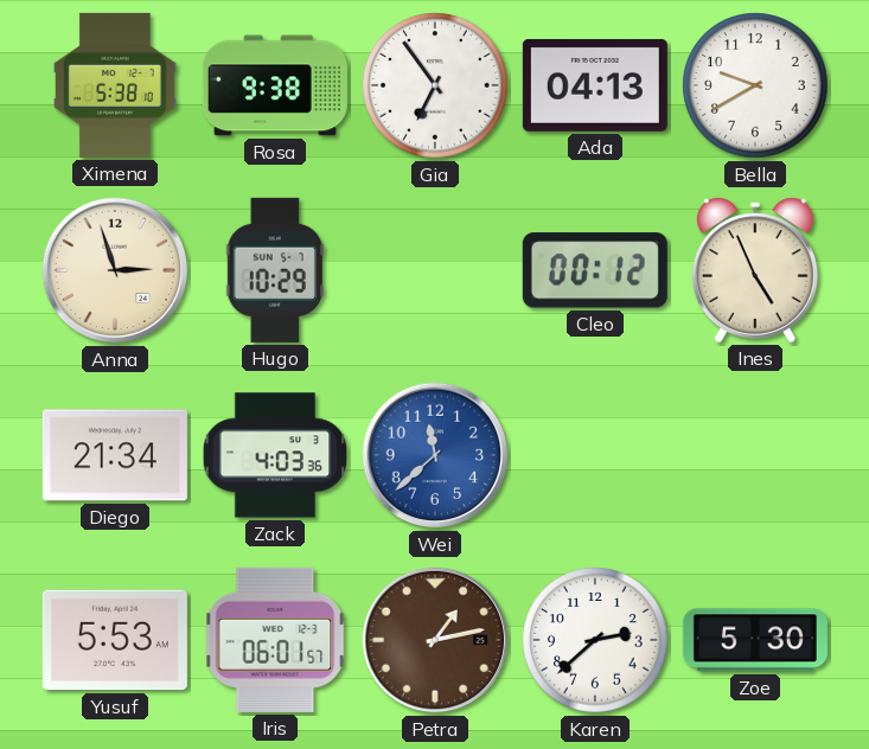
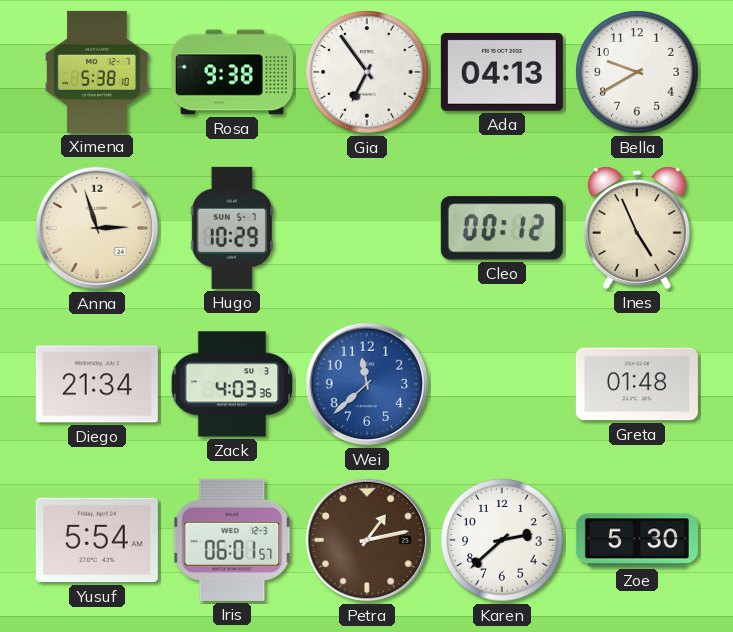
Greta: none -> 01:48
Yusuf: 5:53 -> 5:54
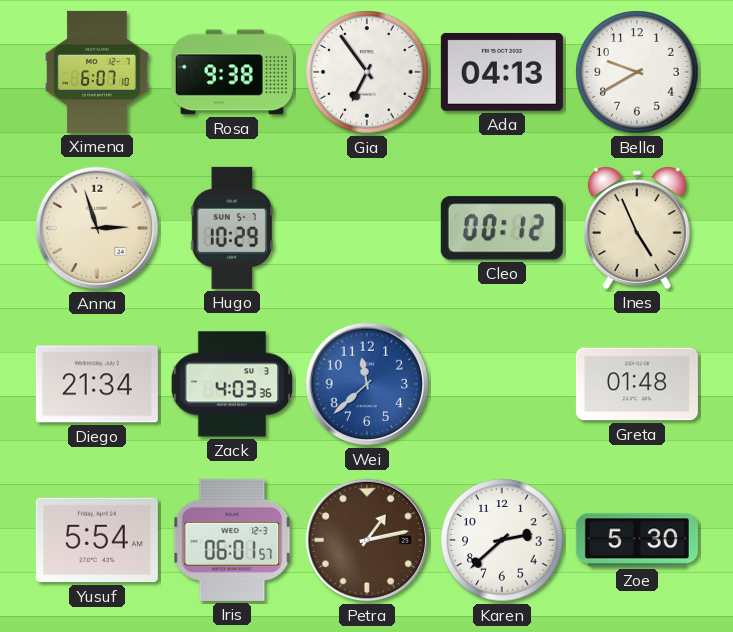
Ximena: 5:38 -> 6:07
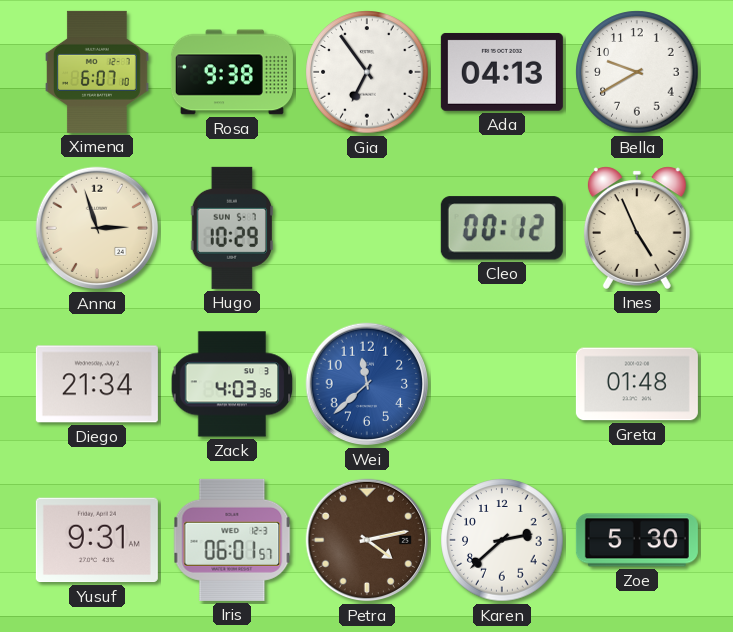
Yusuf: 5:54 -> 9:31
Petra: 1:13 -> 4:13
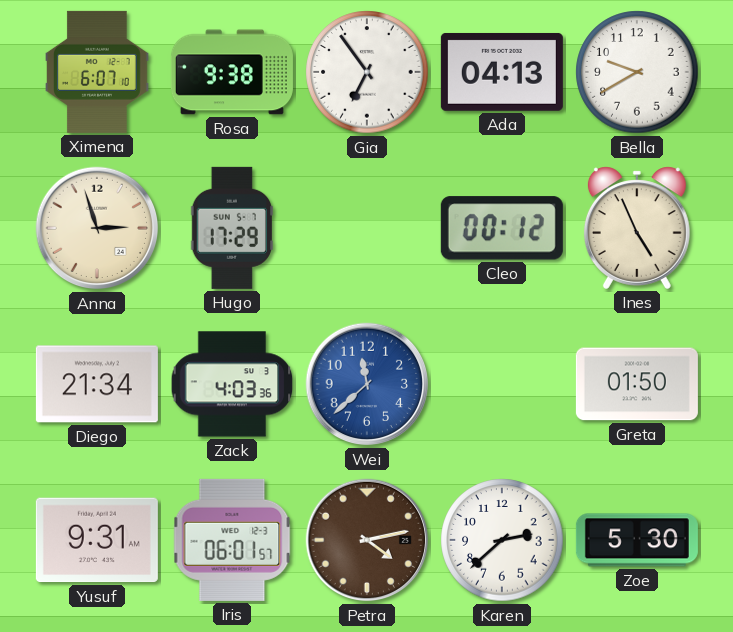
Hugo: 10:29 -> 17:29
Greta: 01:48 -> 01:50
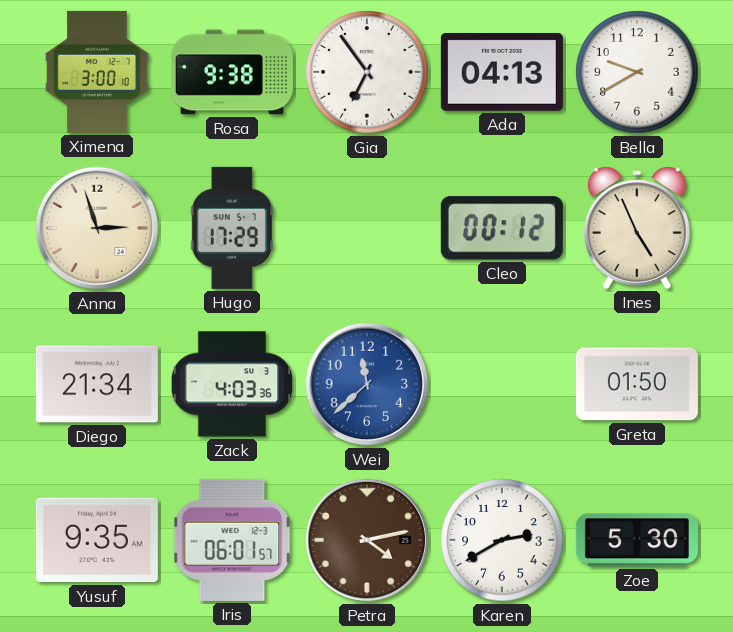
Ximena: 6:07 -> 3:00
Yusuf: 9:31 -> 9:35
Karen: 2:38 -> 2:40
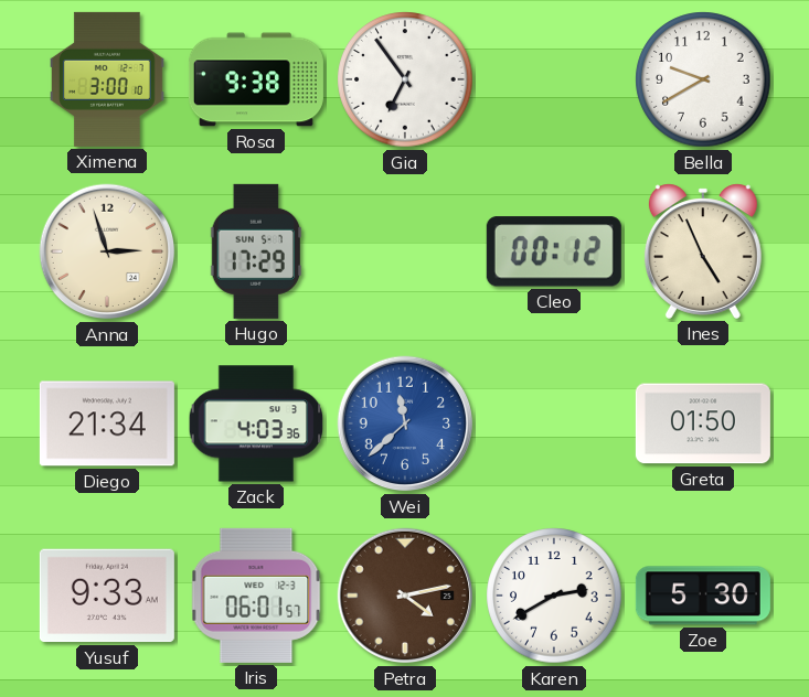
Ada: 04:13 -> none
Yusuf: 9:35 -> 9:33
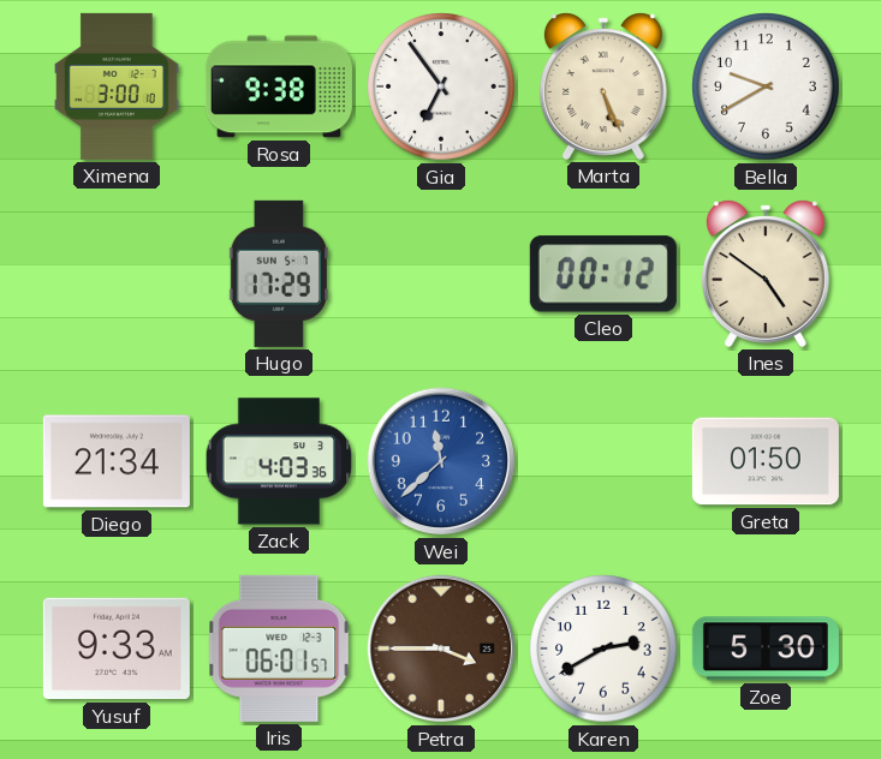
Marta: none -> 5:26
Anna: 2:57 -> none
Ines: 4:56 -> 4:51
Petra: 4:13 -> 3:45
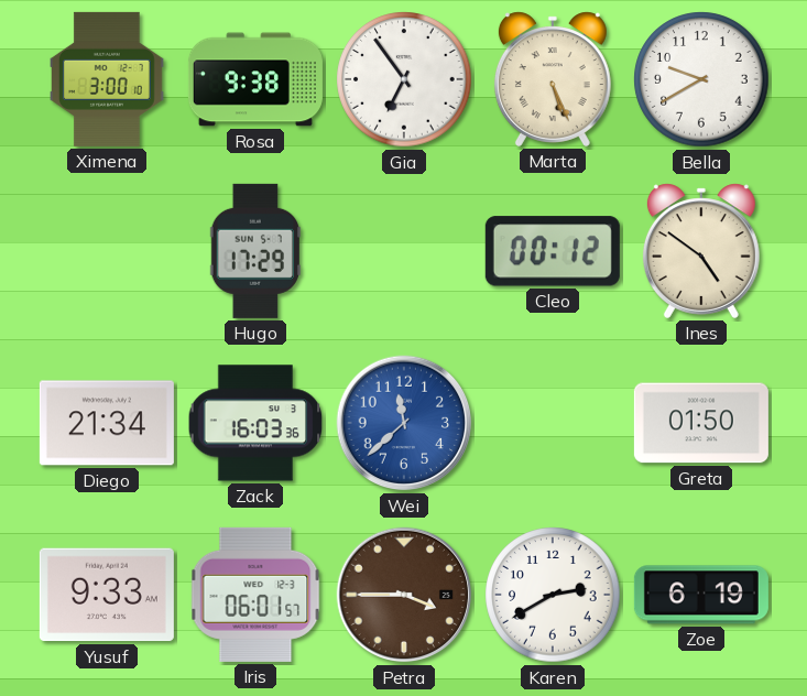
Zack: 4:03 -> 16:03
Zoe: 5:30 -> 6:19
